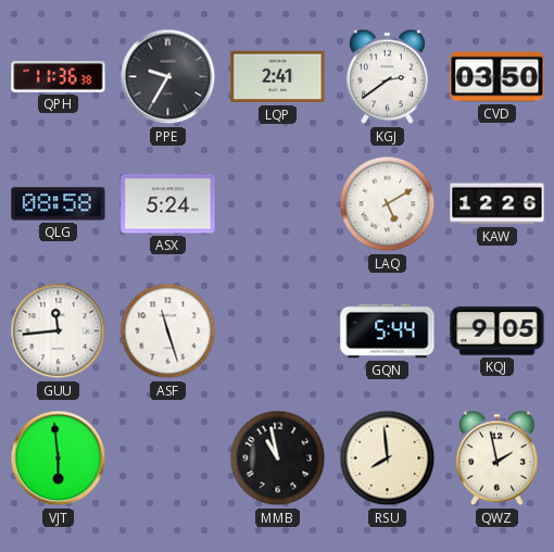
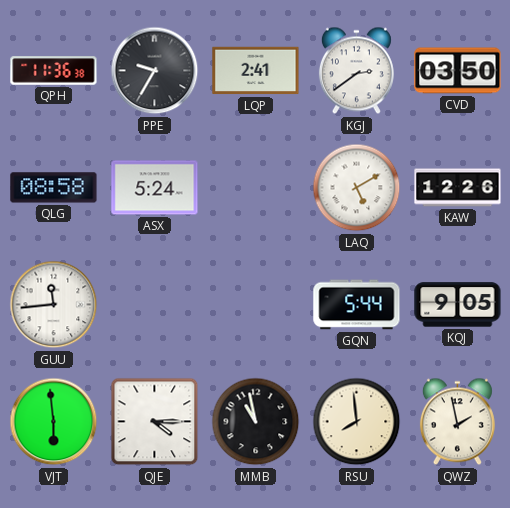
ASF: 11:27 -> none
QJE: none -> 4:15
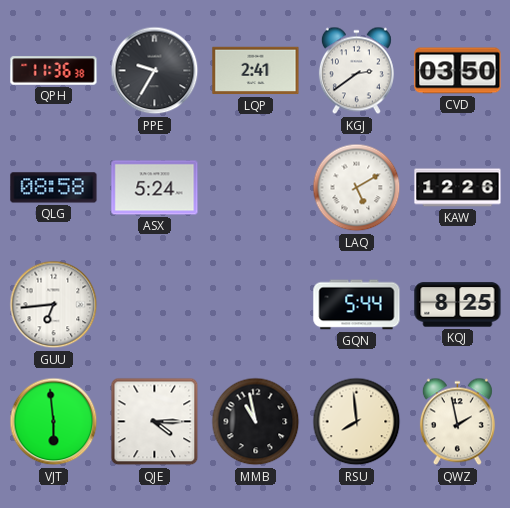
GUU: 11:44 -> 6:44
KQJ: 9:05 -> 8:25
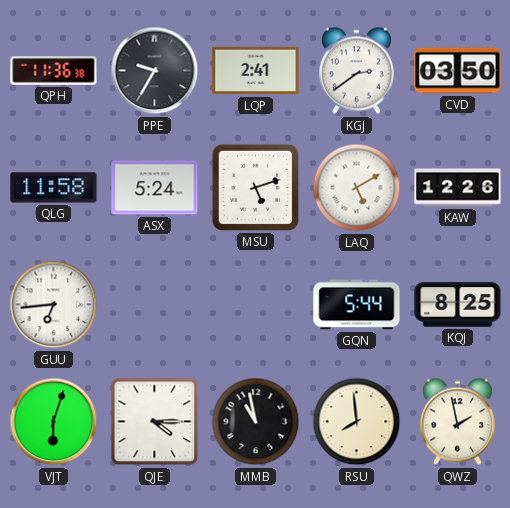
QLG: 08:58 -> 11:58
MSU: none -> 5:12
VJT: 5:59 -> 6:03
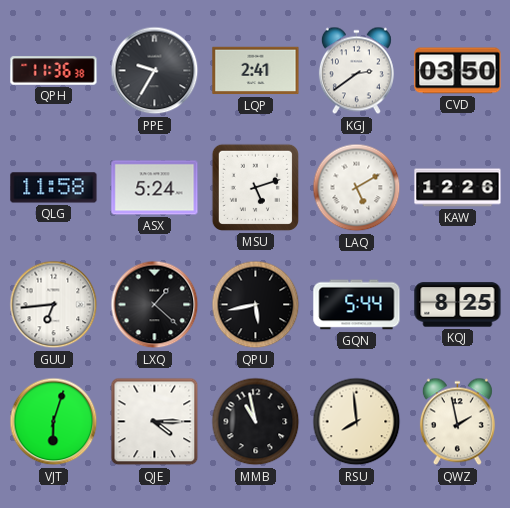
LXQ: none -> 1:22
QPU: none -> 5:43
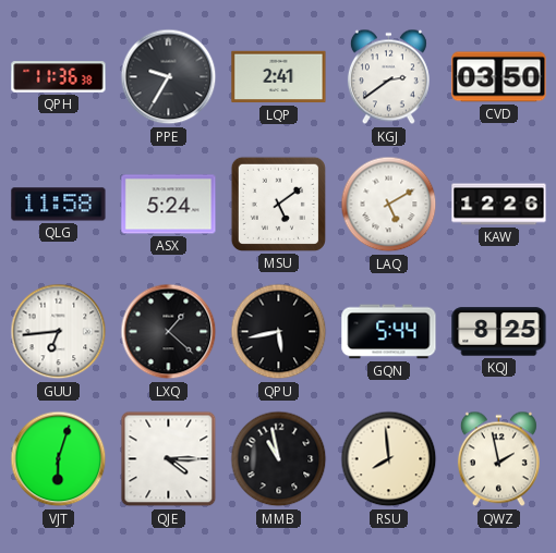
MSU: 5:12 -> 5:09
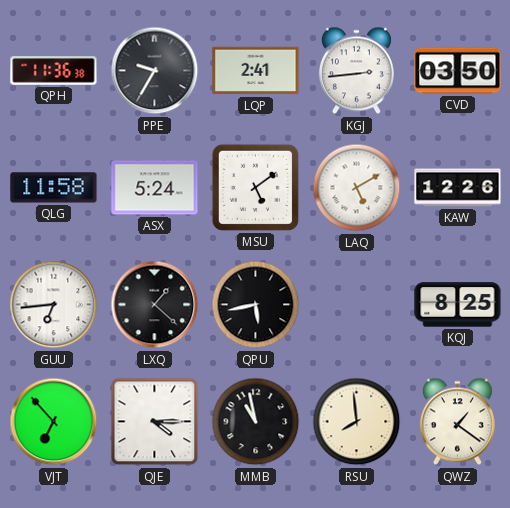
KGJ: 2:39 -> 2:44
GQN: 5:44 -> none
VJT: 6:03 -> 6:53
QWZ: 1:58 -> 1:21
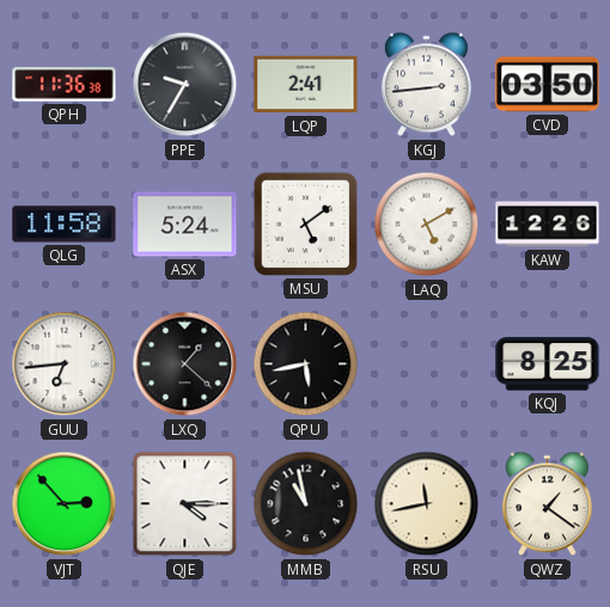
VJT: 6:53 -> 2:53
RSU: 7:59 -> 11:43
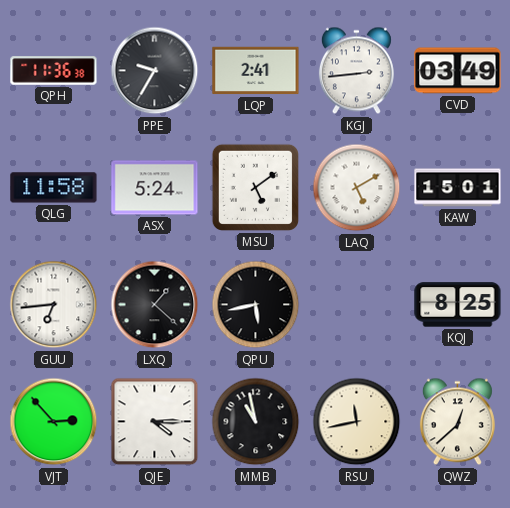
CVD: 03:50 -> 03:49
KAW: 12:26 -> 15:01
QWZ: 1:21 -> 12:38
